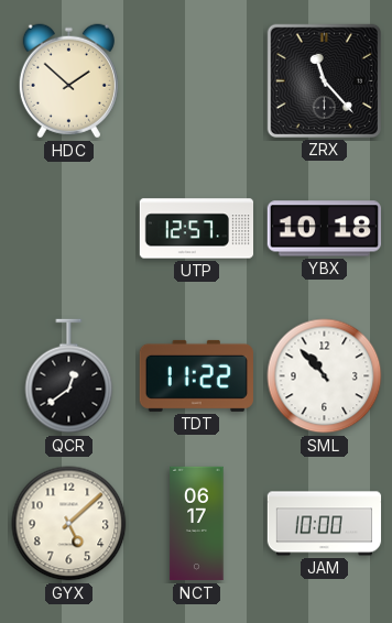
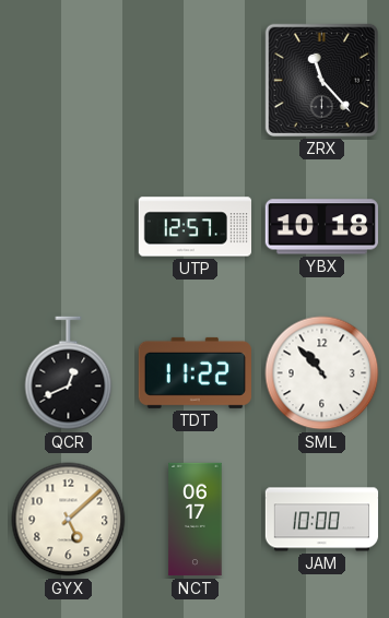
HDC: 1:52 -> none
QCR: 12:39 -> 12:41
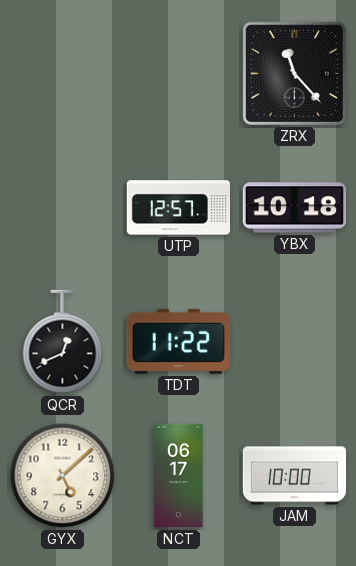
SML: 10:53 -> none
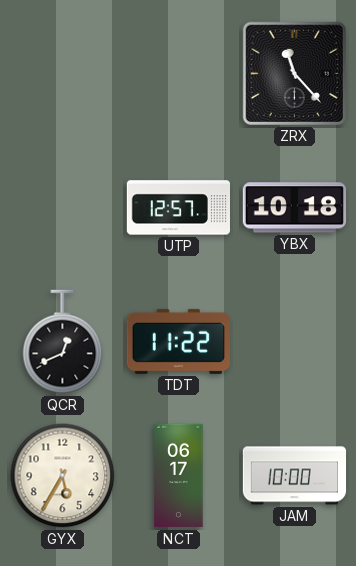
GYX: 5:08 -> 5:35
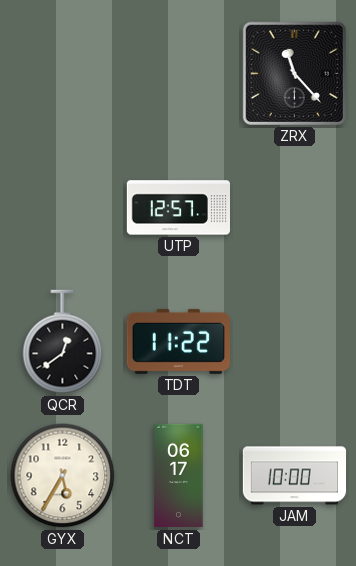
YBX: 10:18 -> none
QCR: 12:41 -> 12:39
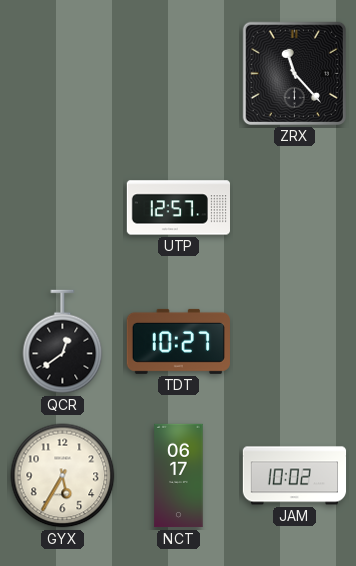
TDT: 11:22 -> 10:27
JAM: 10:00 -> 10:02
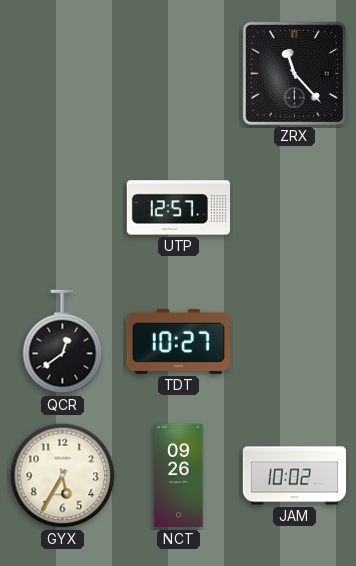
NCT: 06:17 -> 09:26
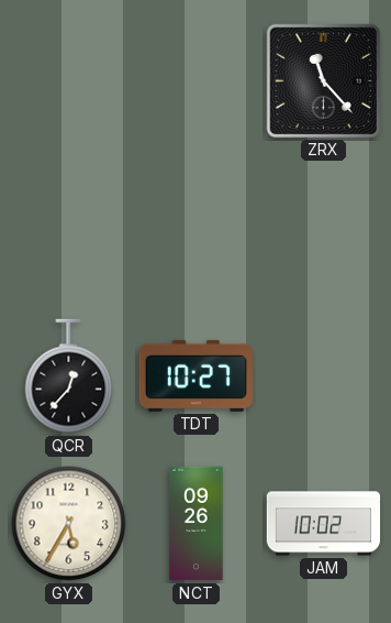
UTP: 12:57 -> none
QCR: 12:39 -> 12:37
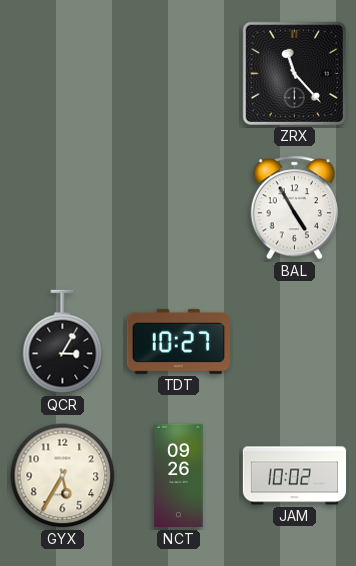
BAL: none -> 4:55
QCR: 12:37 -> 3:05
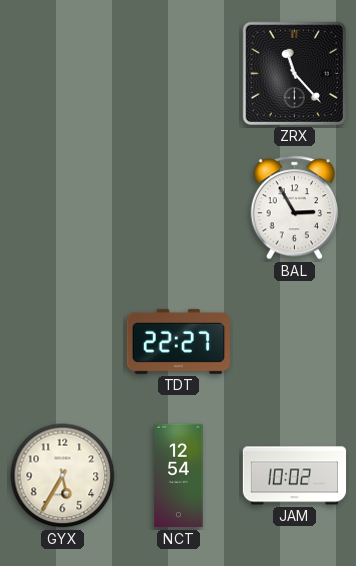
BAL: 4:55 -> 2:55
QCR: 3:05 -> none
TDT: 10:27 -> 22:27
NCT: 09:26 -> 12:54
